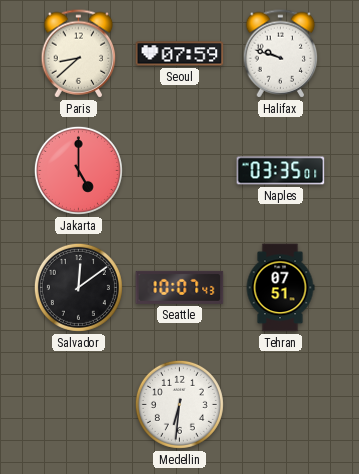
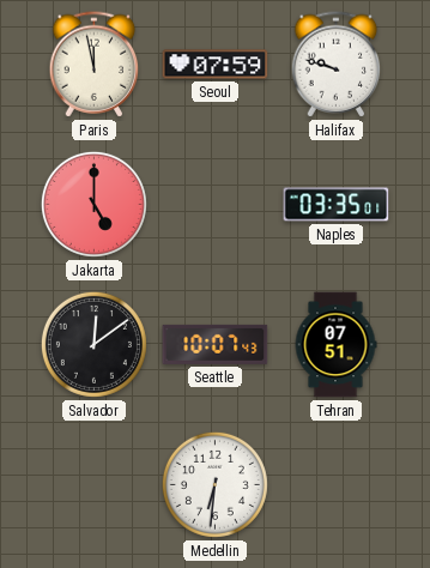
Paris: 8:38 -> 11:58
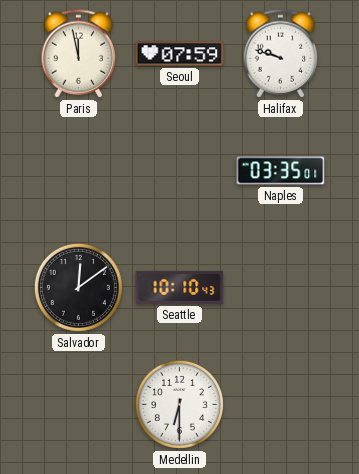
Jakarta: 5:00 -> none
Seattle: 10:07 -> 10:10
Tehran: 07:51 -> none
Medellin: 6:31 -> 6:30
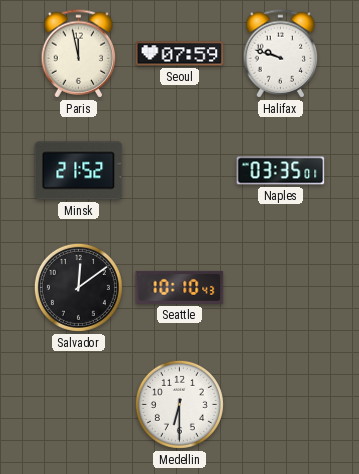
Minsk: none -> 21:52
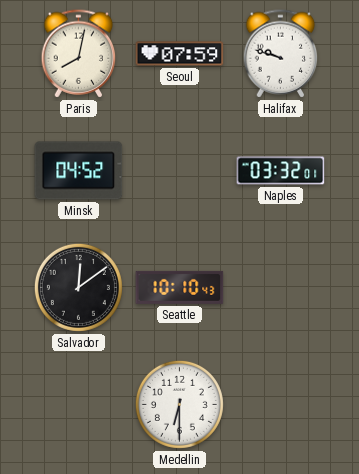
Paris: 11:58 -> 8:02
Minsk: 21:52 -> 04:52
Naples: 03:35 -> 03:32
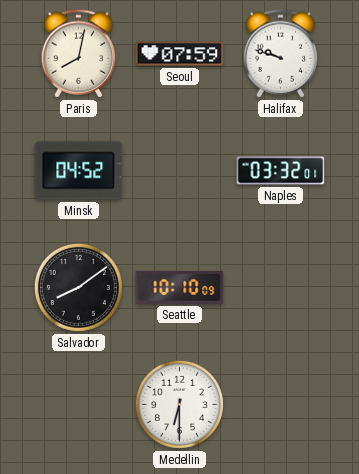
Salvador: 12:09 -> 8:09
Seattle: 10:10:43 -> 10:10:09
